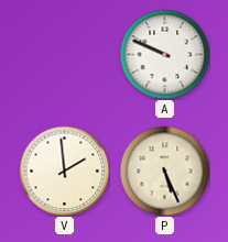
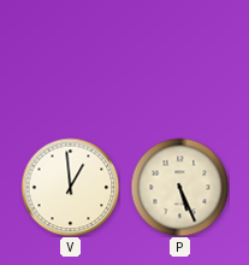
A: 9:49 -> none
V: 1:59 -> 12:59
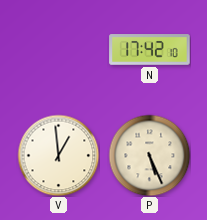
N: none -> 17:42
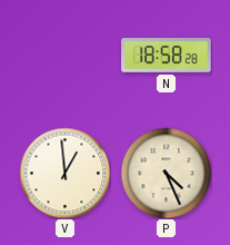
N: 17:42 -> 18:58
P: 5:26 -> 4:26
